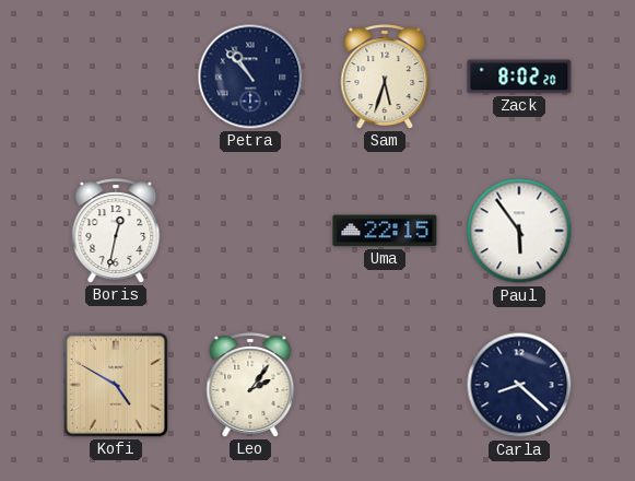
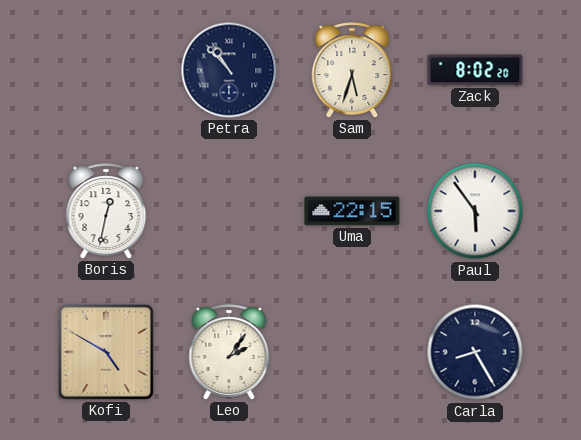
Carla: 8:22 -> 8:25
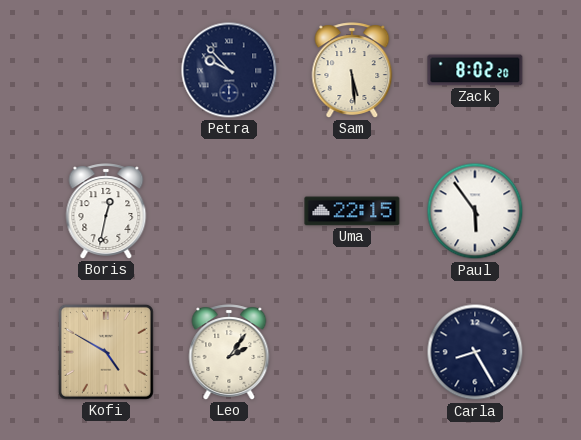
Petra: 10:53 -> 9:53
Sam: 5:33 -> 5:29
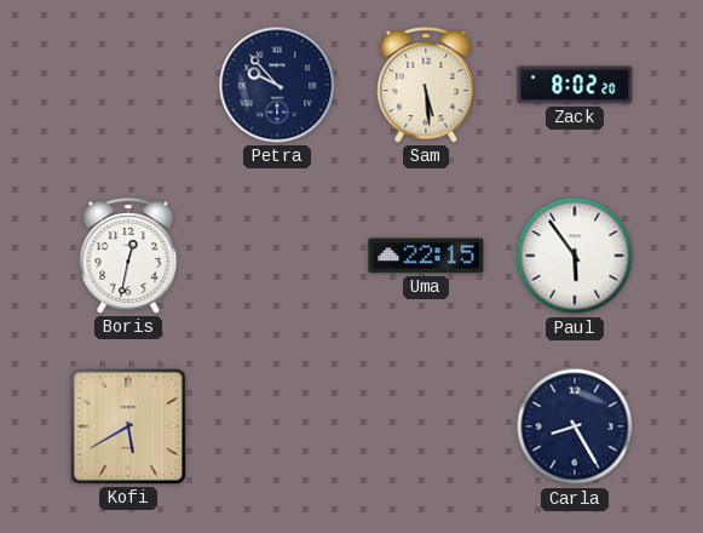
Kofi: 4:50 -> 5:40
Leo: 2:06 -> none
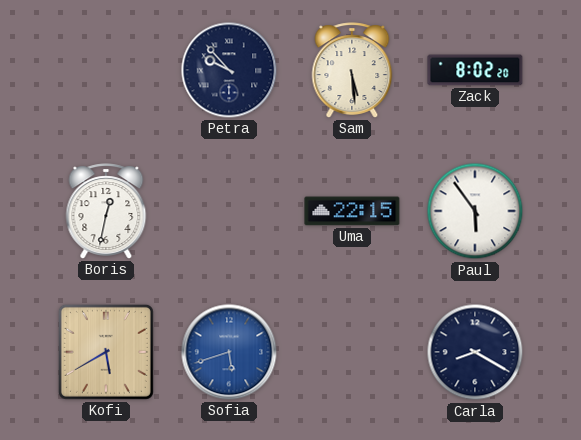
Sofia: none -> 5:42
Carla: 8:25 -> 8:20
